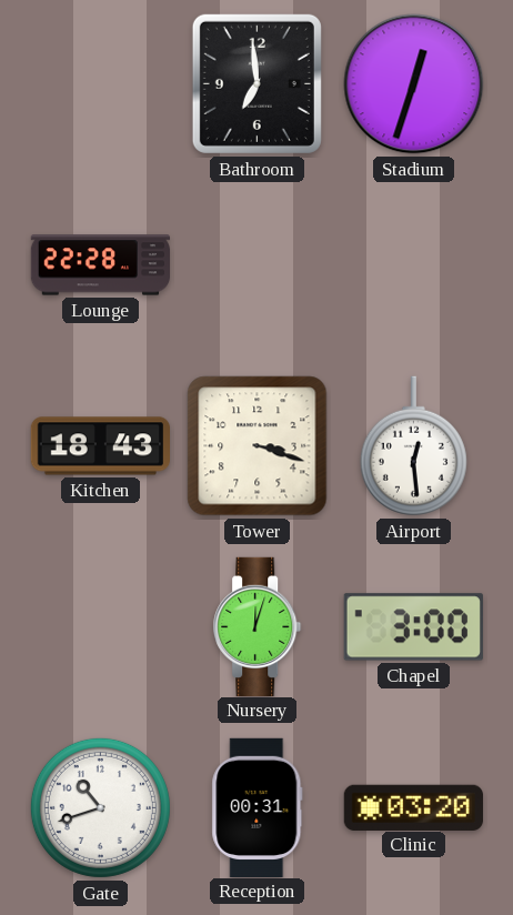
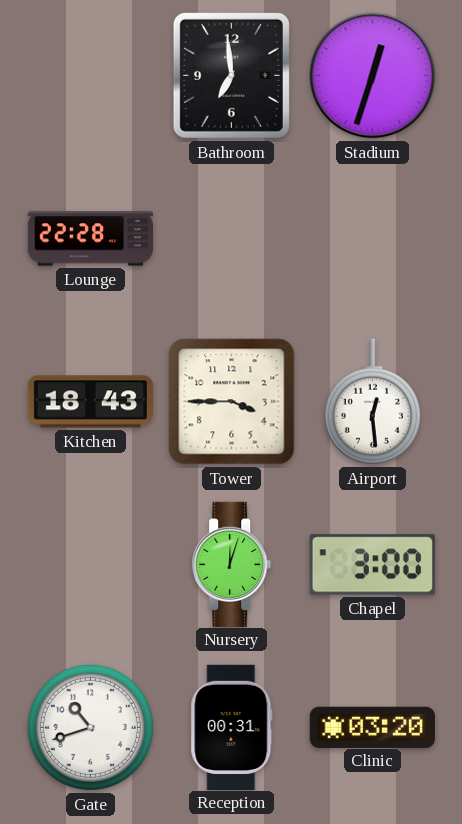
Tower: 3:18 -> 3:45
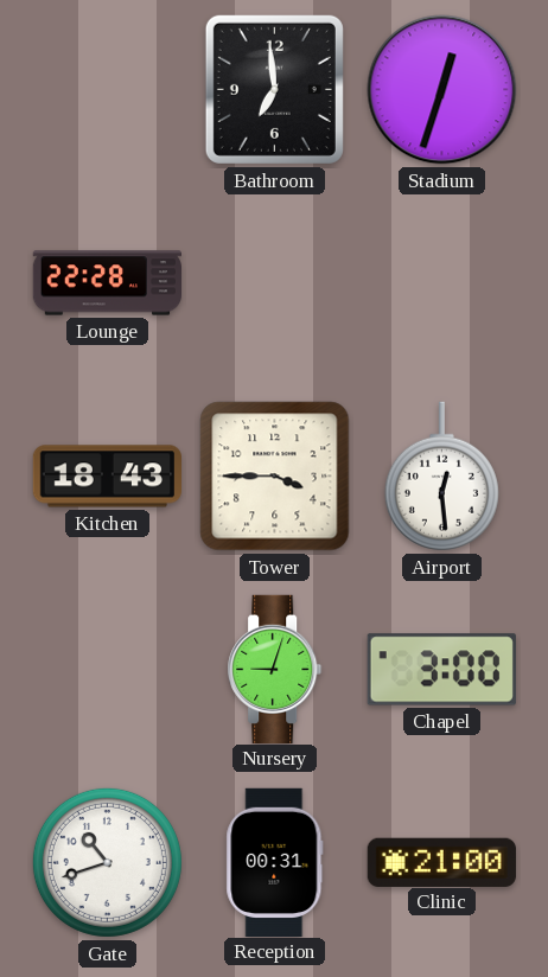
Nursery: 12:03 -> 9:03
Clinic: 03:20 -> 21:00
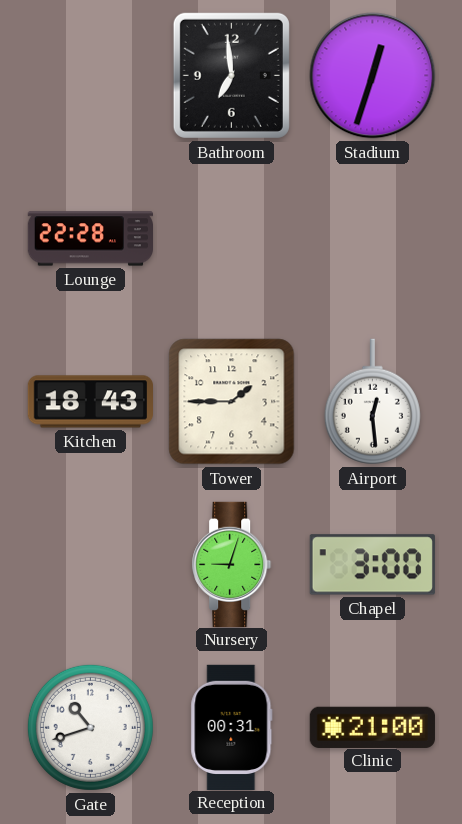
Tower: 3:45 -> 1:45
